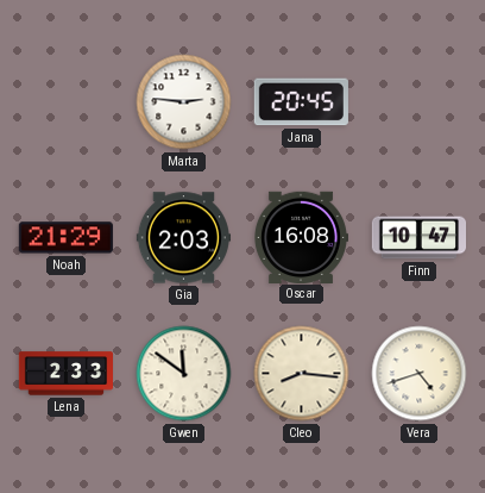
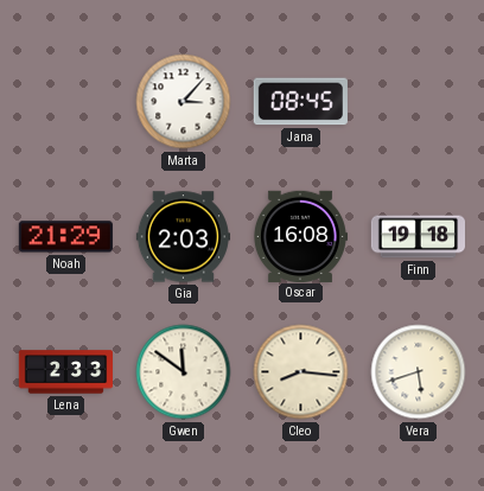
Marta: 2:46 -> 3:07
Jana: 20:45 -> 08:45
Finn: 10:47 -> 19:18
Vera: 4:42 -> 5:42
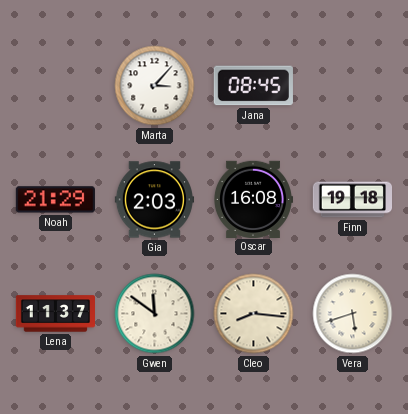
Lena: 2:33 -> 11:37
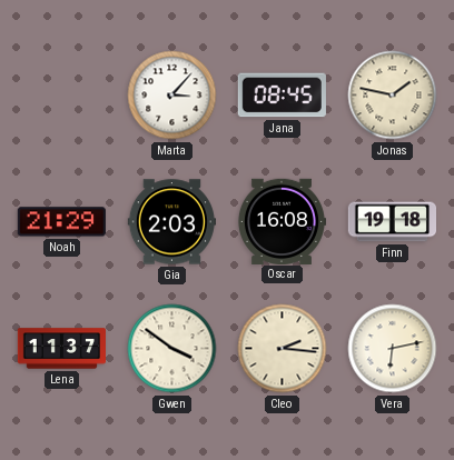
Jonas: none -> 1:47
Gwen: 11:51 -> 3:51
Cleo: 8:16 -> 2:16
Vera: 5:42 -> 6:13
